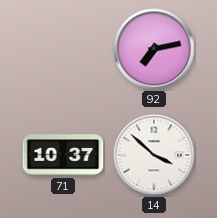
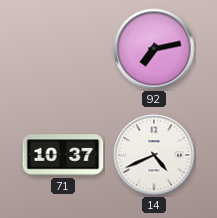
14: 3:52 -> 4:41
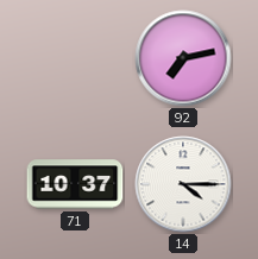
14: 4:41 -> 4:15
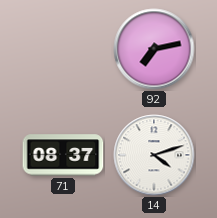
71: 10:37 -> 08:37
14: 4:15 -> 4:12
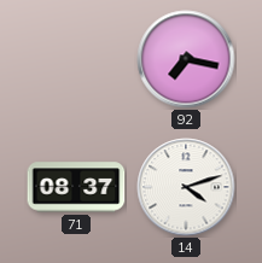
92: 7:13 -> 7:17
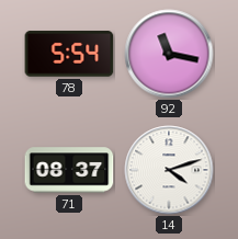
78: none -> 5:54
92: 7:17 -> 11:17
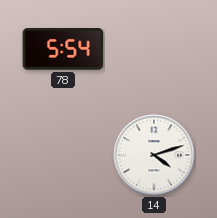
92: 11:17 -> none
71: 08:37 -> none
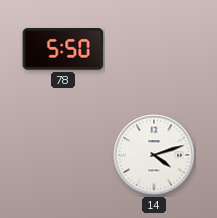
78: 5:54 -> 5:50
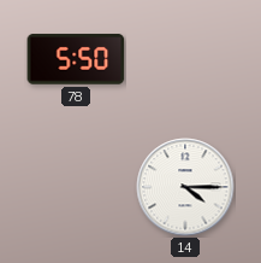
14: 4:12 -> 4:15
